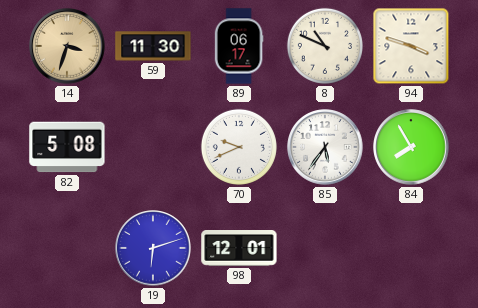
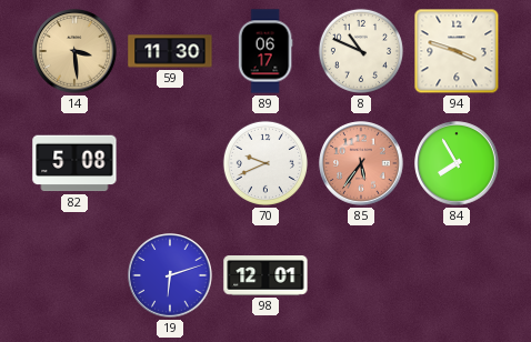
14: 3:33 -> 3:29
85 dial: white -> salmon
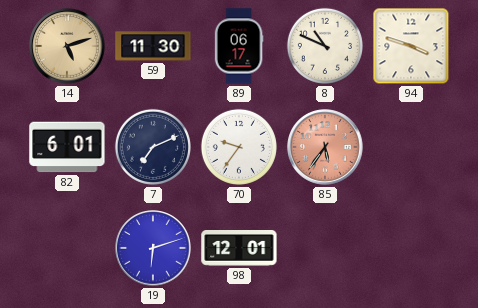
14: 3:29 -> 5:12
82: 5:08 -> 6:01
7: none -> 7:11
70: 9:41 -> 9:36
84: 7:55 -> none
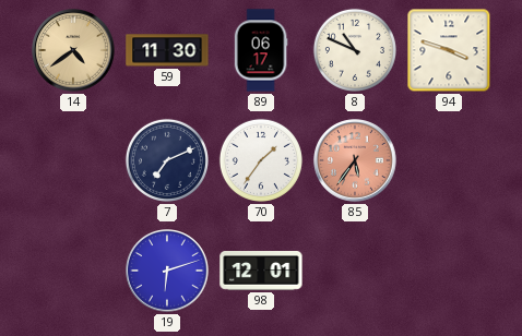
14: 5:12 -> 4:39
82: 6:01 -> none
70: 9:36 -> 1:36
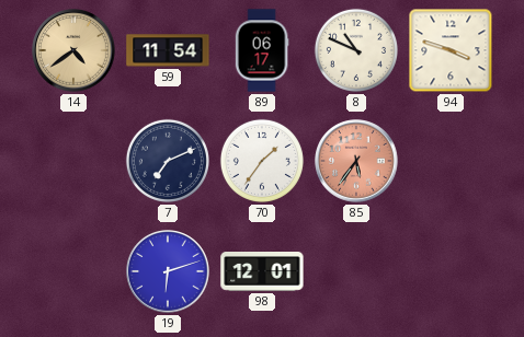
59: 11:30 -> 11:54
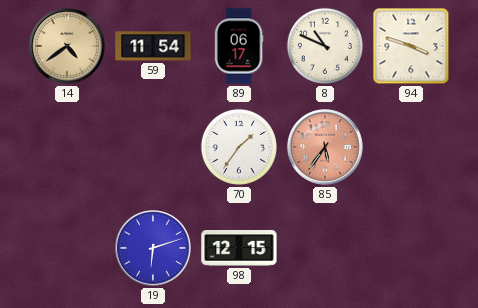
7: 7:11 -> none
98: 12:01 -> 12:15
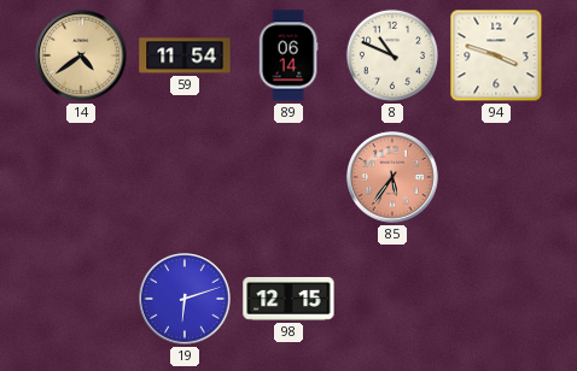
89: 06:17 -> 06:14
70: 1:36 -> none
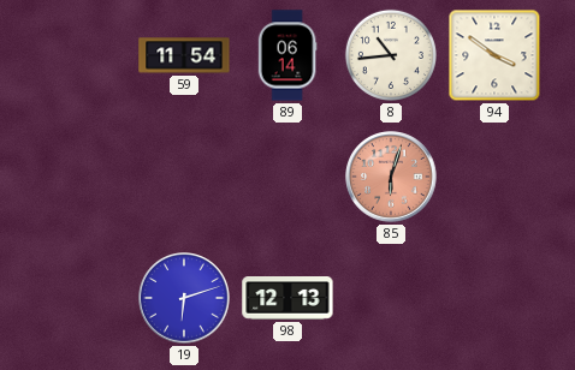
14: 4:39 -> none
8: 10:49 -> 10:44
94: 3:48 -> 3:51
85: 5:36 -> 6:03
98: 12:15 -> 12:13
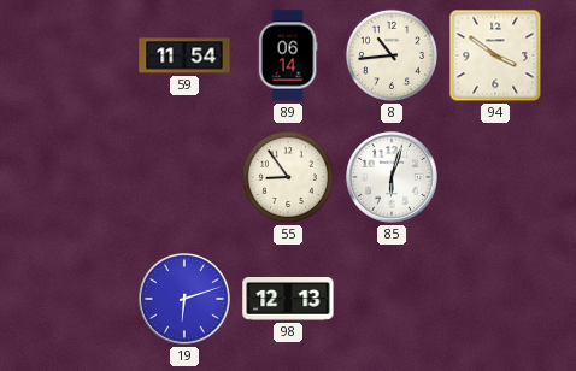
55: none -> 8:54
85 dial: salmon -> white
